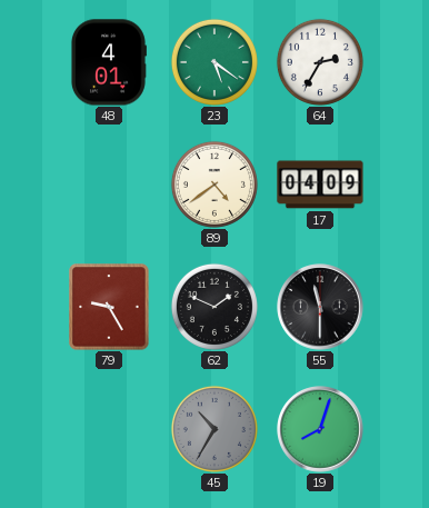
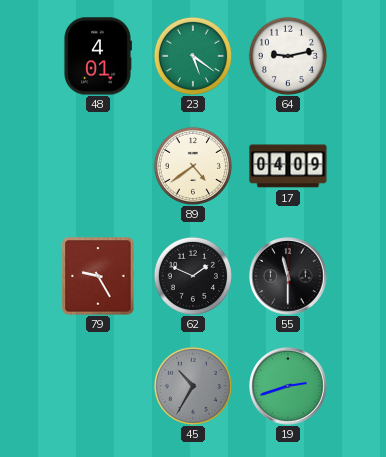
64: 2:35 -> 9:13
19: 8:03 -> 2:42
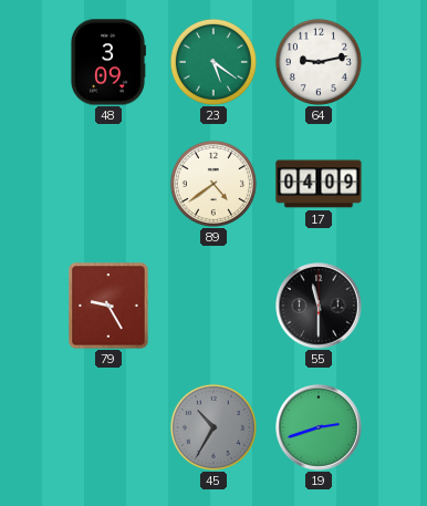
48: 4:01 -> 3:09
62: 1:49 -> none
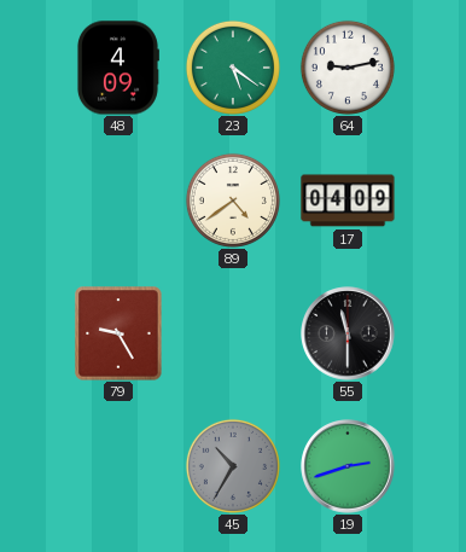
48: 3:09 -> 4:09
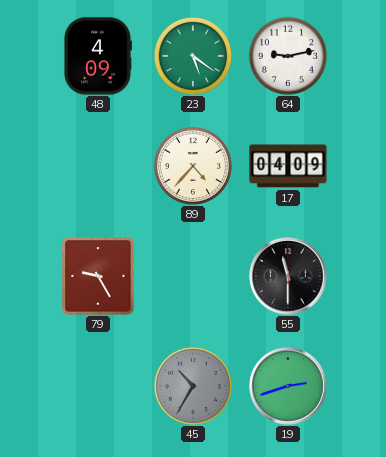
89: 4:39 -> 4:37
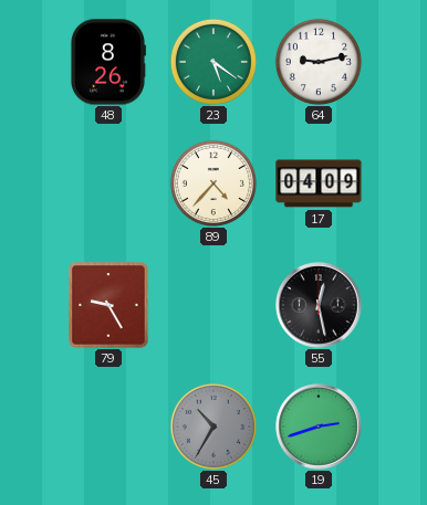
48: 4:09 -> 8:26
55: 11:30 -> 12:28
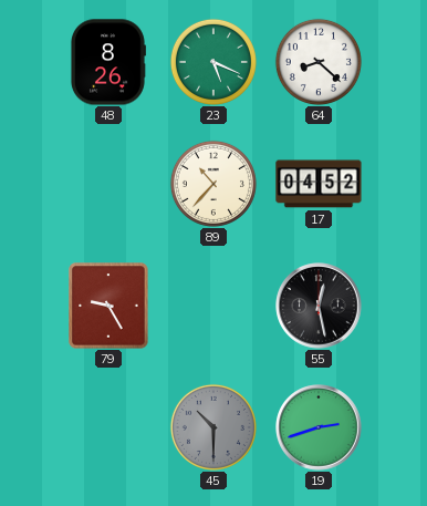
23: 5:21 -> 5:19
64: 9:13 -> 8:22
89: 4:37 -> 10:37
17: 04:09 -> 04:52
45: 10:35 -> 10:30
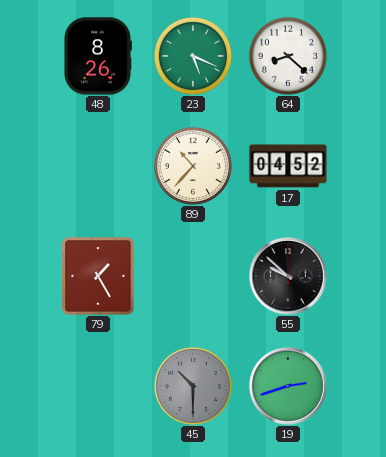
79: 9:25 -> 1:25
55: 12:28 -> 9:52
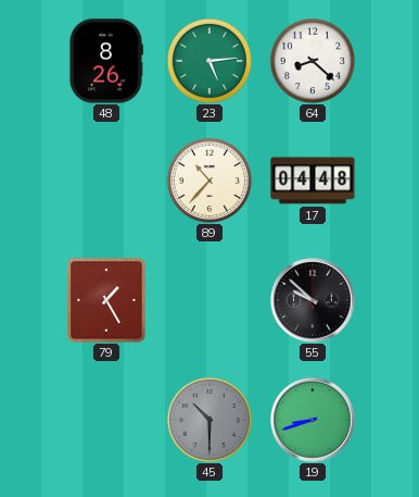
23: 5:19 -> 5:14
17: 04:52 -> 04:48
19: 2:42 -> 8:42
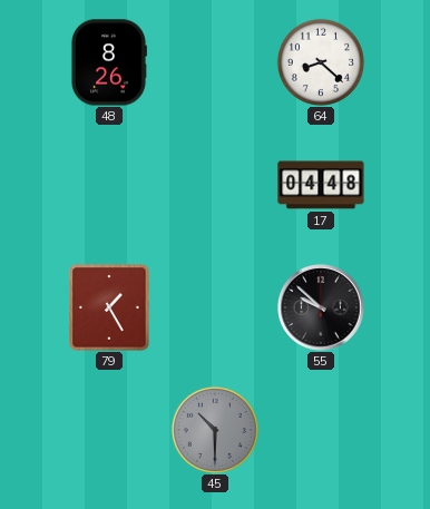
23: 5:14 -> none
89: 10:37 -> none
19: 8:42 -> none
